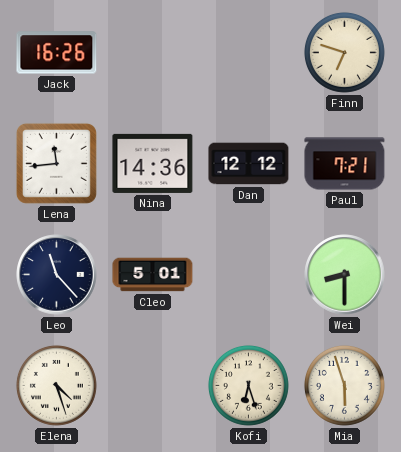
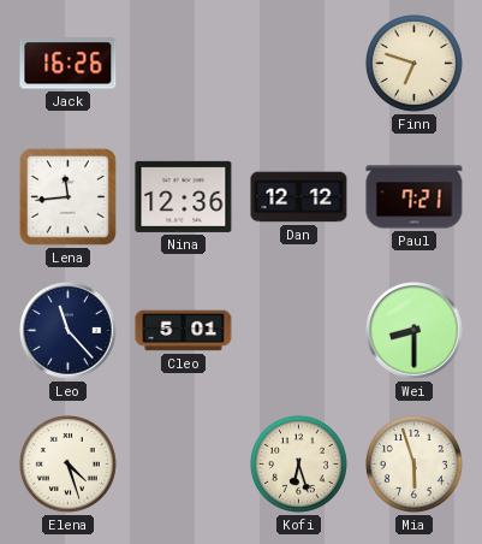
Nina: 14:36 -> 12:36
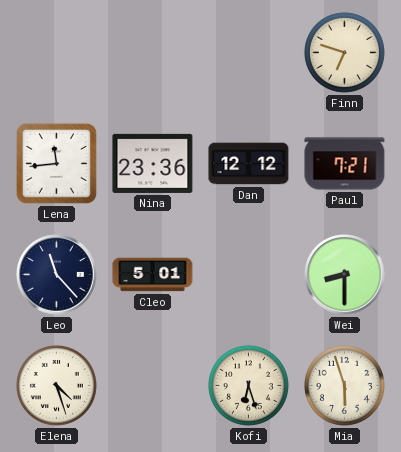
Jack: 16:26 -> none
Nina: 12:36 -> 23:36
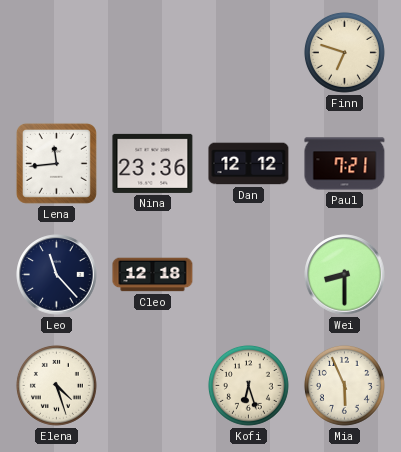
Cleo: 5:01 -> 12:18
Mia: 5:57 -> 5:56
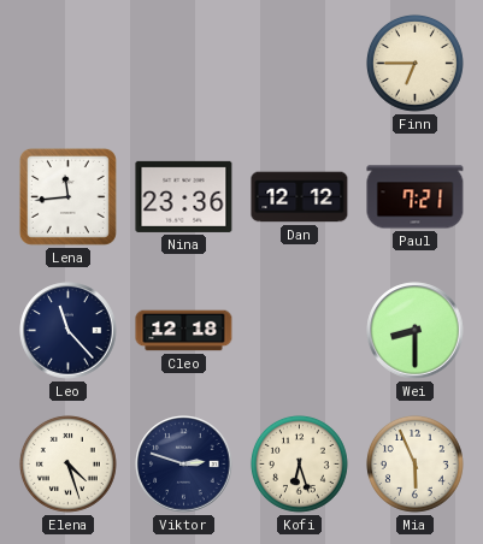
Finn: 6:48 -> 6:45
Viktor: none -> 2:48
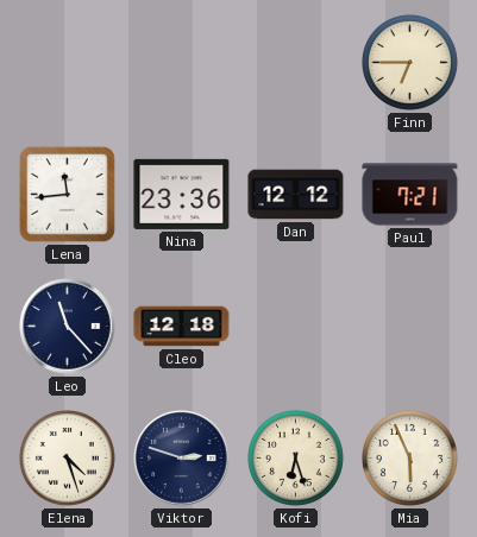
Wei: 8:30 -> none
